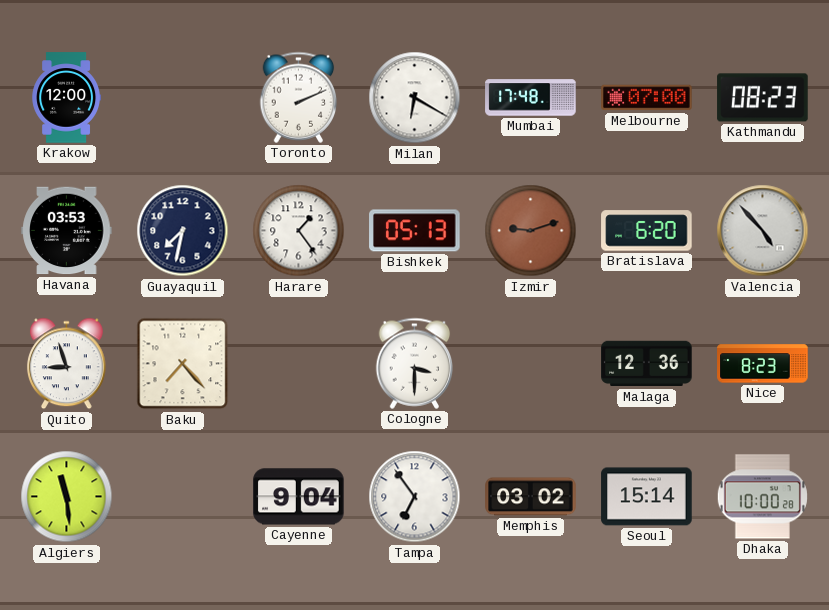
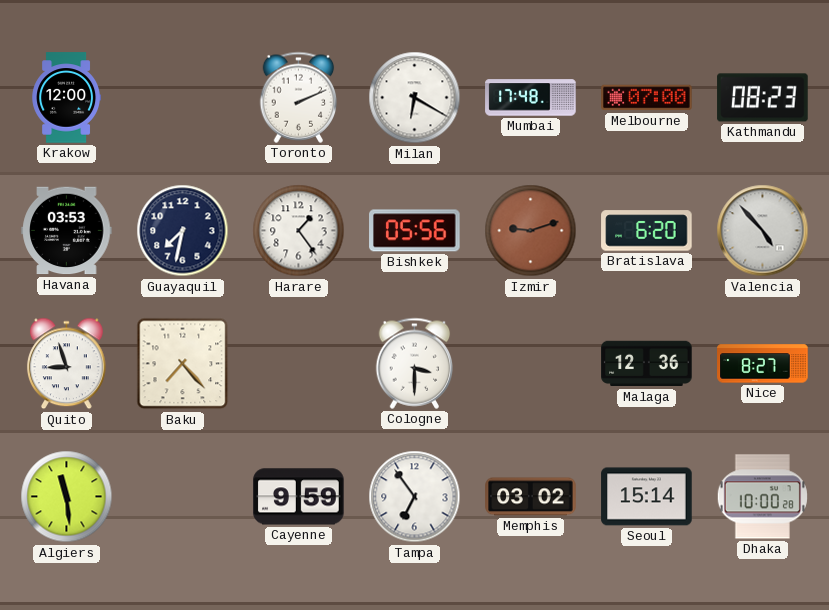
Bishkek: 05:13 -> 05:56
Nice: 8:23 -> 8:27
Cayenne: 9:04 -> 9:59
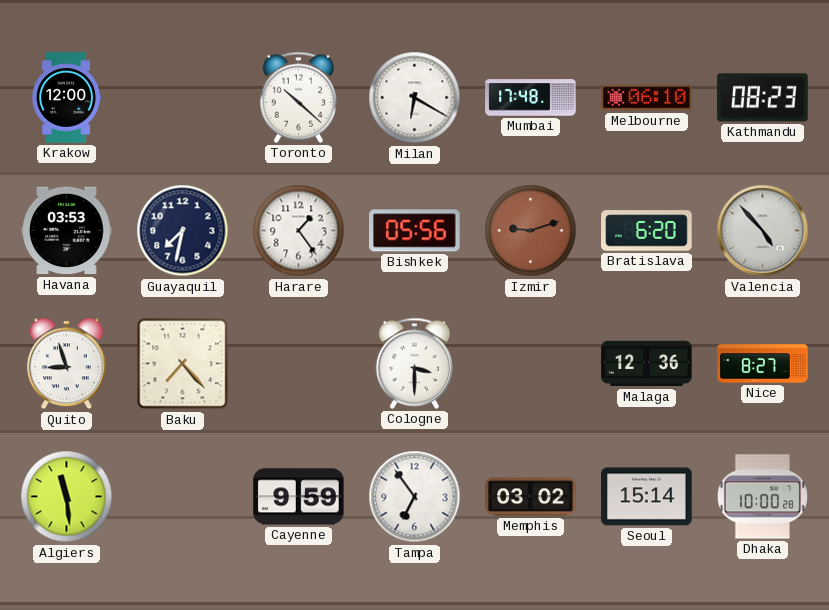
Toronto: 2:11 -> 10:22
Melbourne: 07:00 -> 06:10
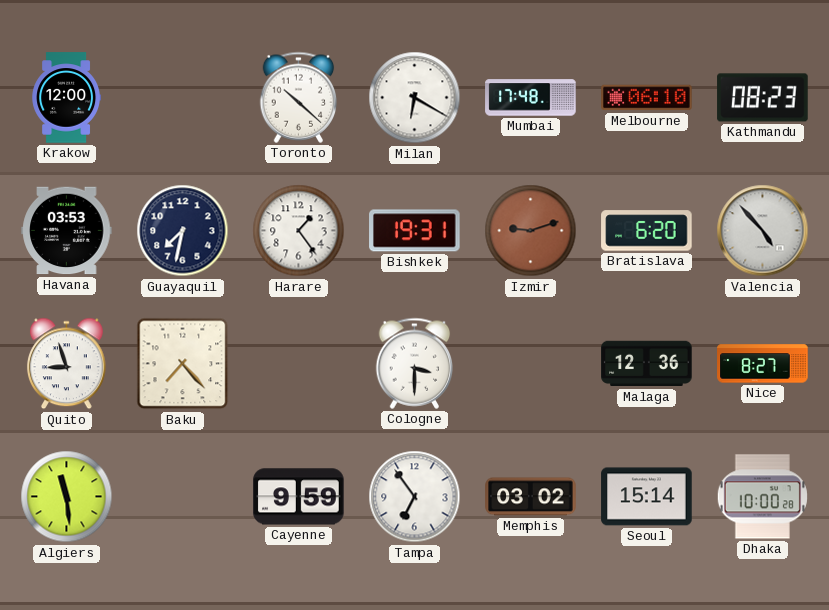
Bishkek: 05:56 -> 19:31
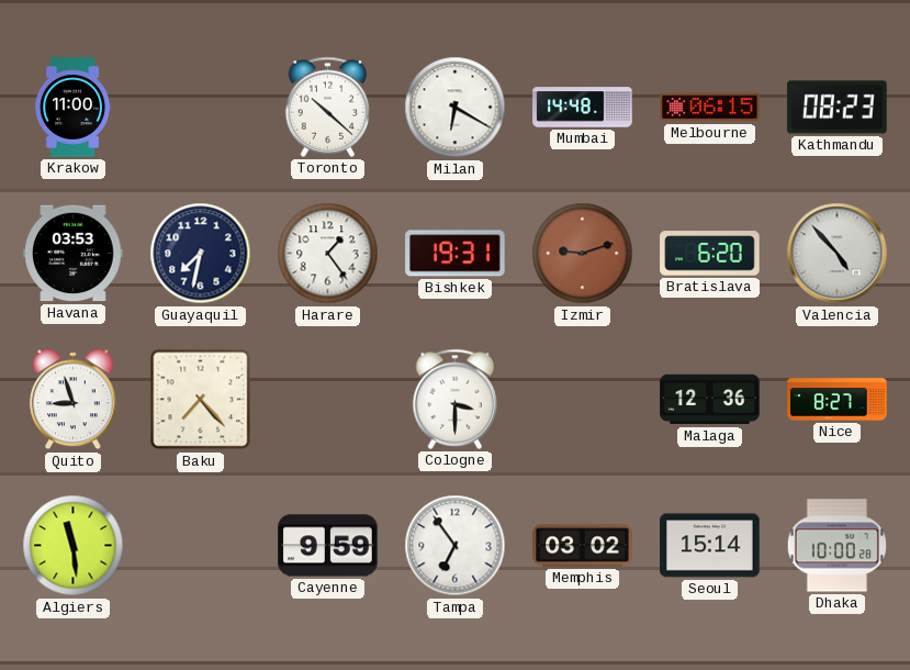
Krakow: 12:00 -> 11:00
Mumbai: 17:48 -> 14:48
Melbourne: 06:10 -> 06:15
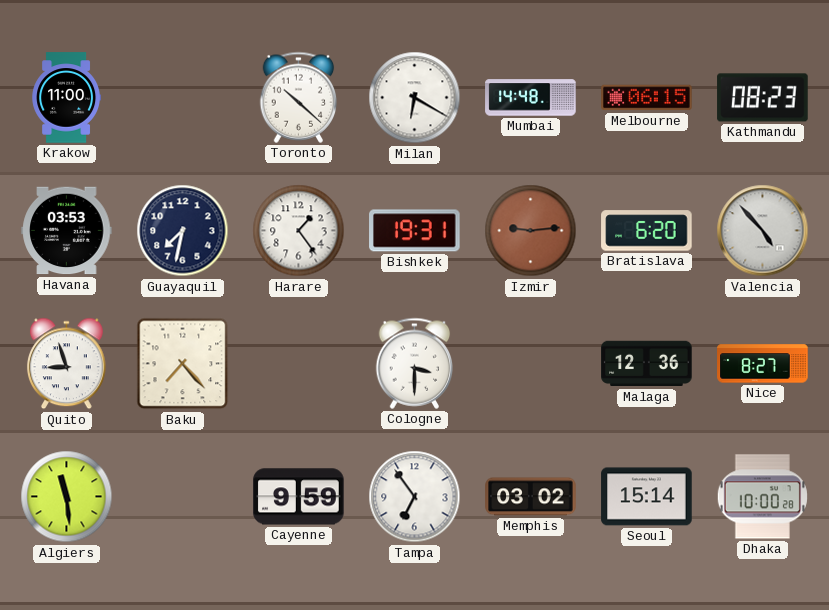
Izmir: 9:12 -> 9:14
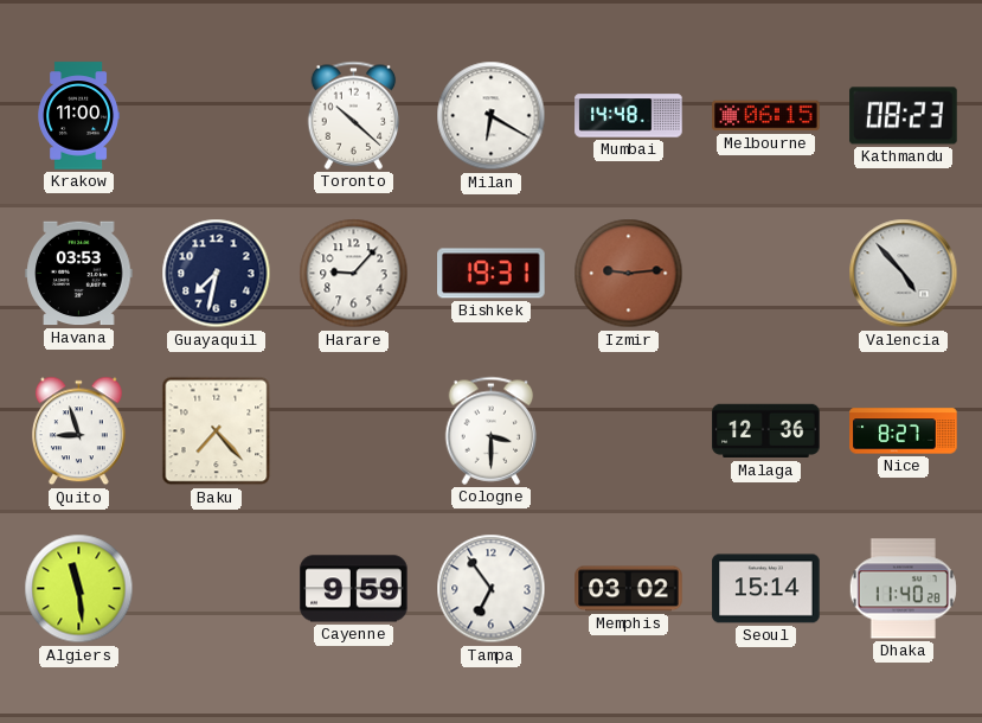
Harare: 1:24 -> 9:07
Bratislava: 6:20 -> none
Dhaka: 10:00 -> 11:40
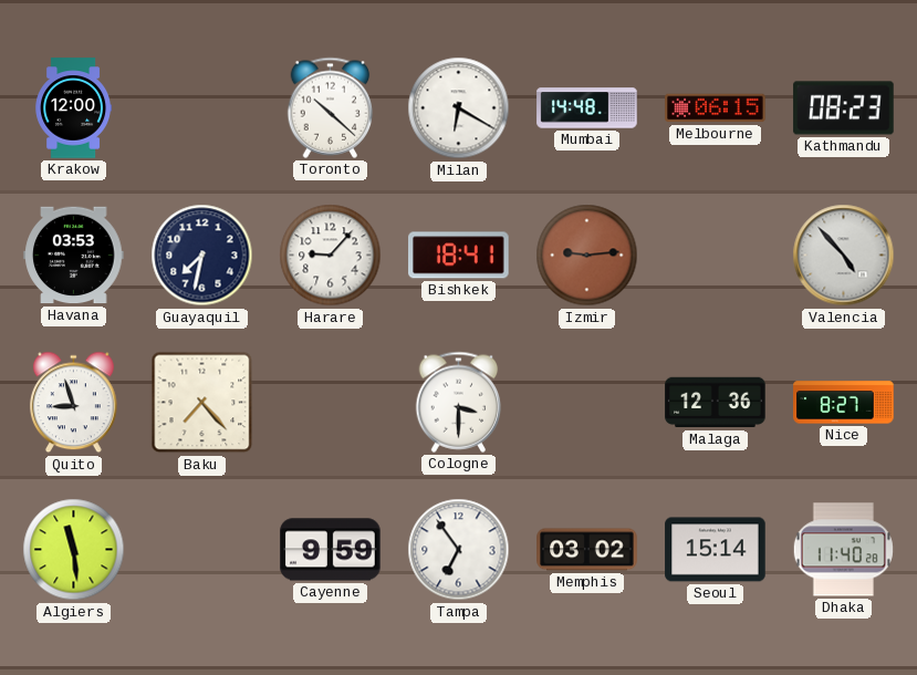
Krakow: 11:00 -> 12:00
Bishkek: 19:31 -> 18:41
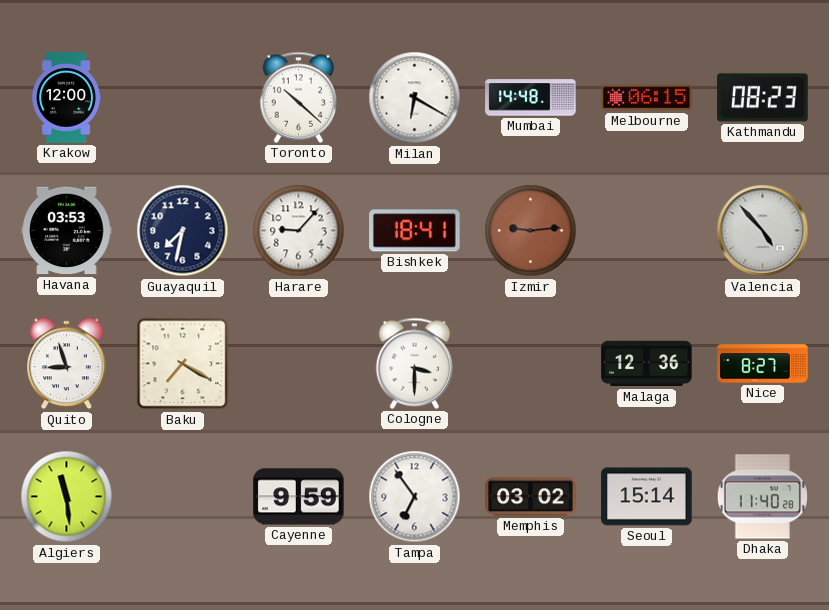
Baku: 7:23 -> 7:20
